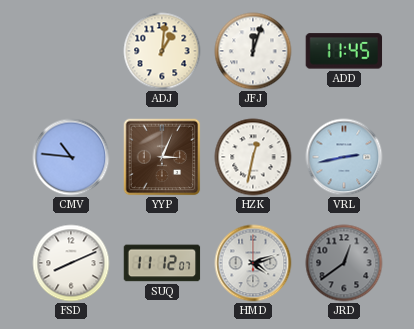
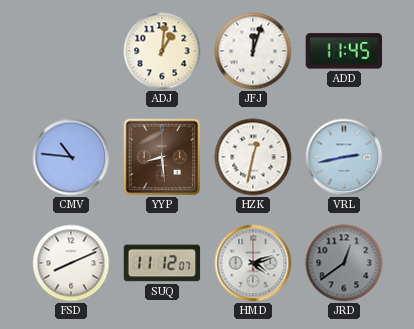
YYP: 3:04 -> 8:29
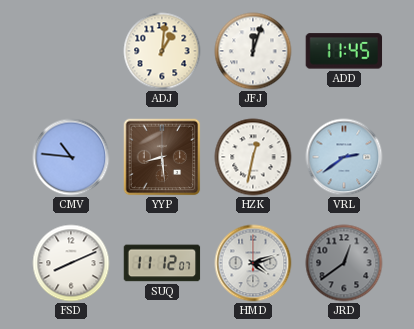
VRL: 2:43 -> 2:39
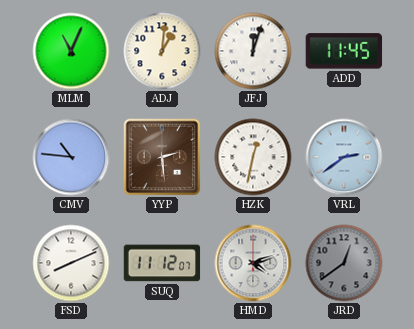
MLM: none -> 11:04
YYP: 8:29 -> 2:29
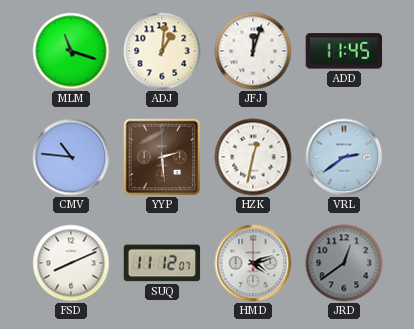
MLM: 11:04 -> 11:18
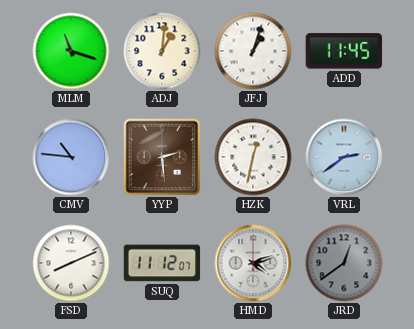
JFJ: 12:03 -> 1:03
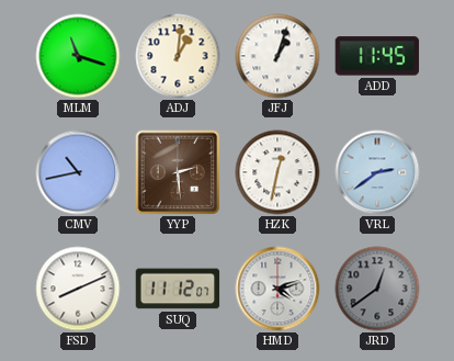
CMV: 10:46 -> 10:43
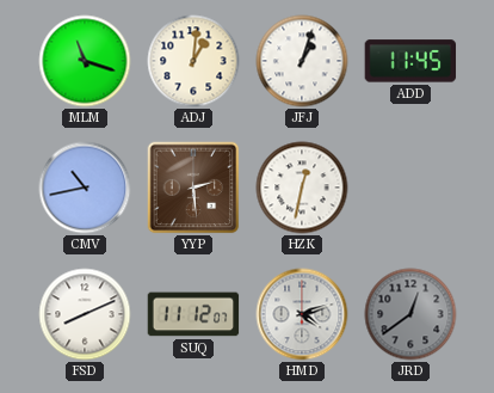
VRL: 2:39 -> none
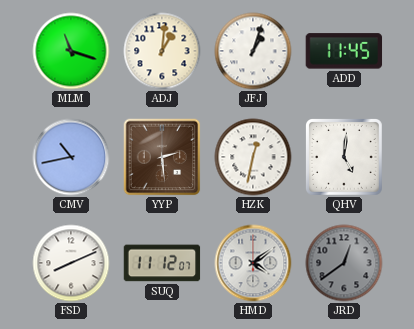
QHV: none -> 5:01
HMD: 4:12 -> 4:09
